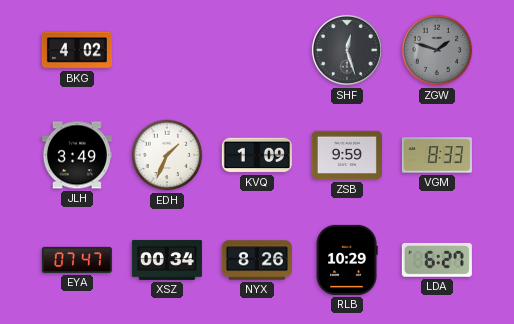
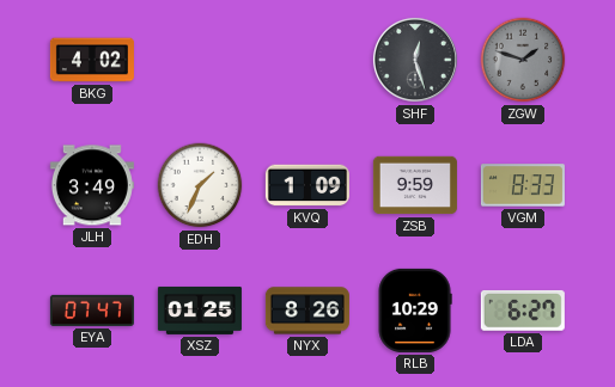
XSZ: 00:34 -> 01:25
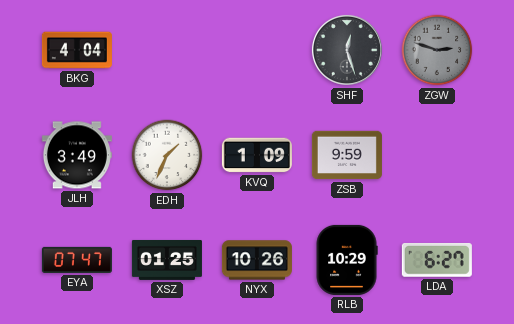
BKG: 4:02 -> 4:04
ZGW: 1:48 -> 2:48
VGM: 8:33 -> none
NYX: 8:26 -> 10:26
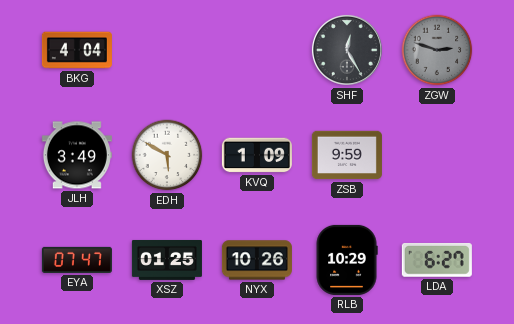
SHF: 12:27 -> 12:25
EDH: 1:34 -> 5:50
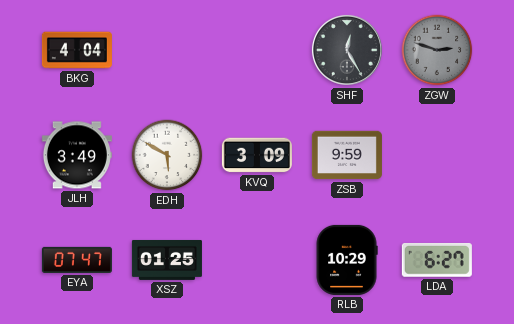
KVQ: 1:09 -> 3:09
NYX: 10:26 -> none
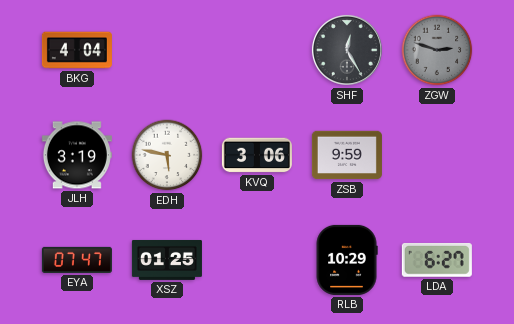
JLH: 3:49 -> 3:19
EDH: 5:50 -> 5:47
KVQ: 3:09 -> 3:06
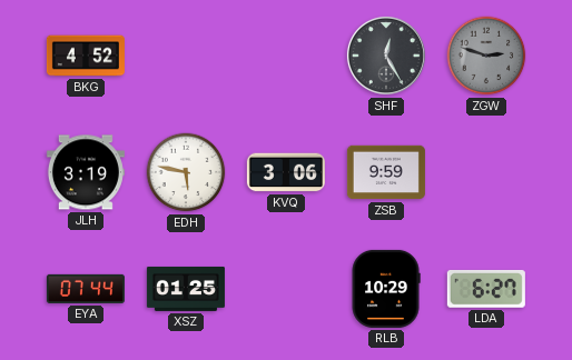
BKG: 4:04 -> 4:52
EYA: 07:47 -> 07:44
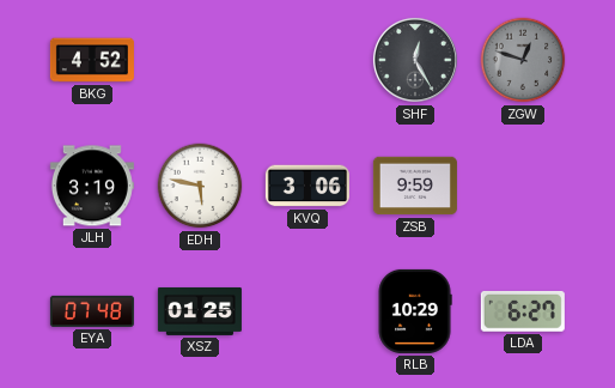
ZGW: 2:48 -> 12:48
EYA: 07:44 -> 07:48
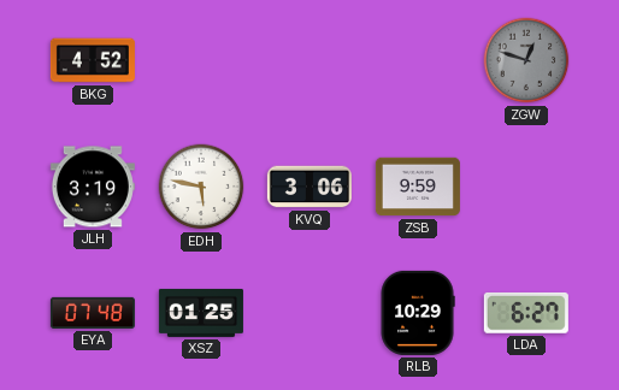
SHF: 12:25 -> none
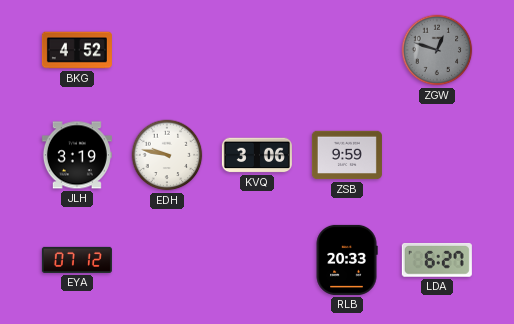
EDH: 5:47 -> 9:47
EYA: 07:48 -> 07:12
XSZ: 01:25 -> none
RLB: 10:29 -> 20:33
